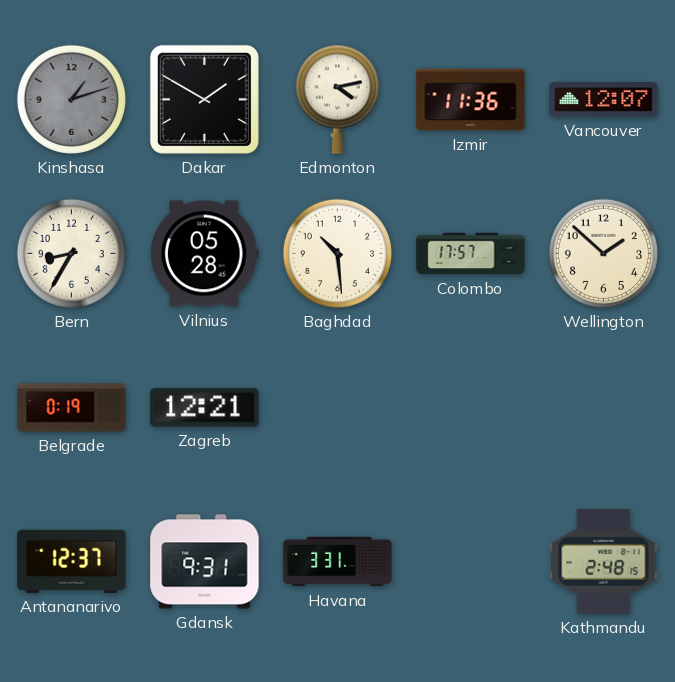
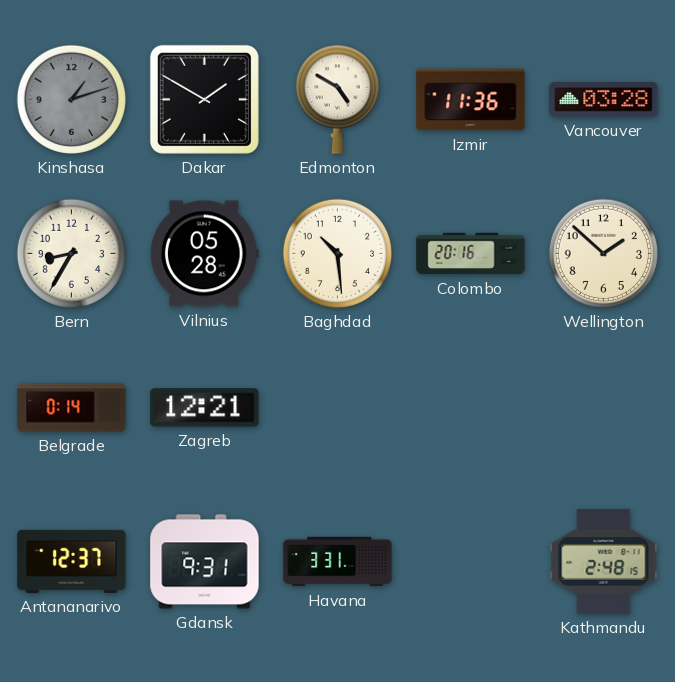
Edmonton: 4:13 -> 4:50
Vancouver: 12:07 -> 03:28
Colombo: 17:57 -> 20:16
Belgrade: 0:19 -> 0:14
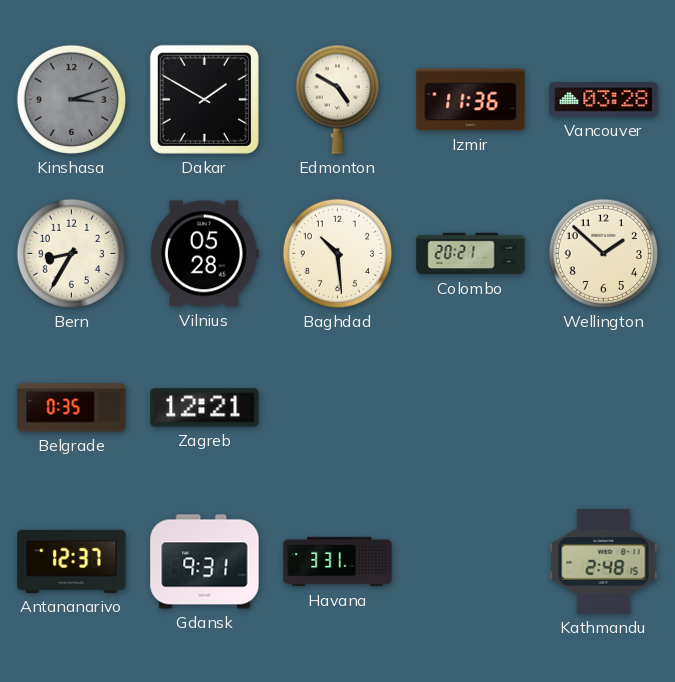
Kinshasa: 1:12 -> 3:12
Colombo: 20:16 -> 20:21
Belgrade: 0:14 -> 0:35
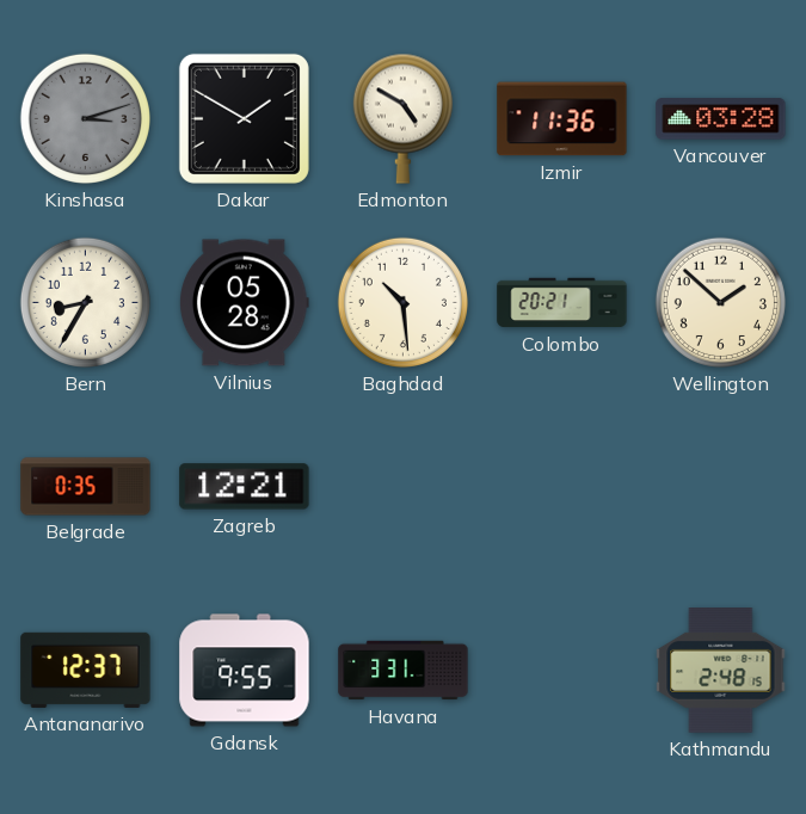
Gdansk: 9:31 -> 9:55
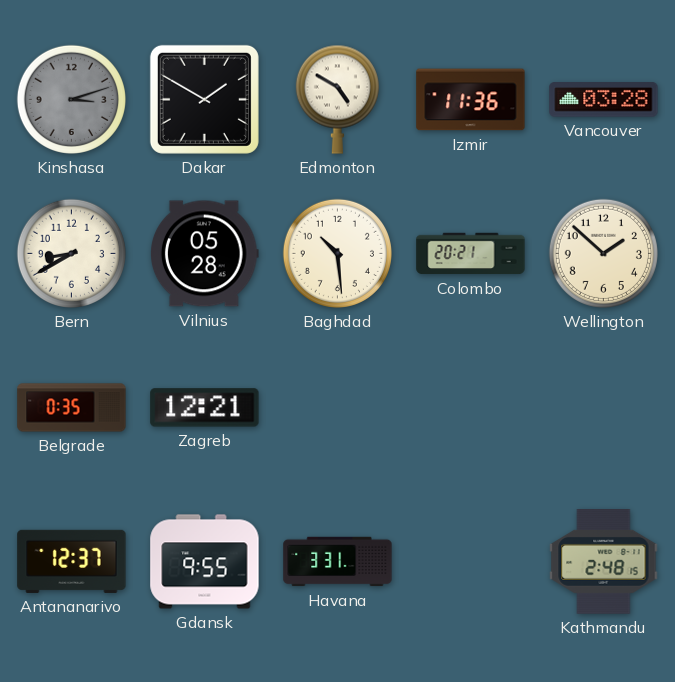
Bern: 8:35 -> 8:40
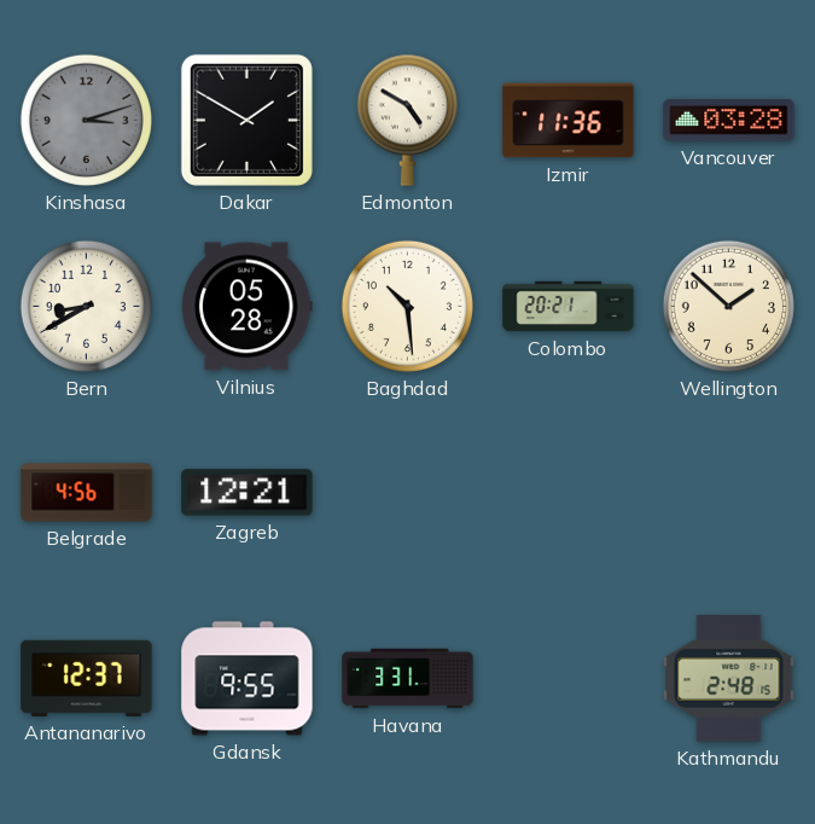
Belgrade: 0:35 -> 4:56
